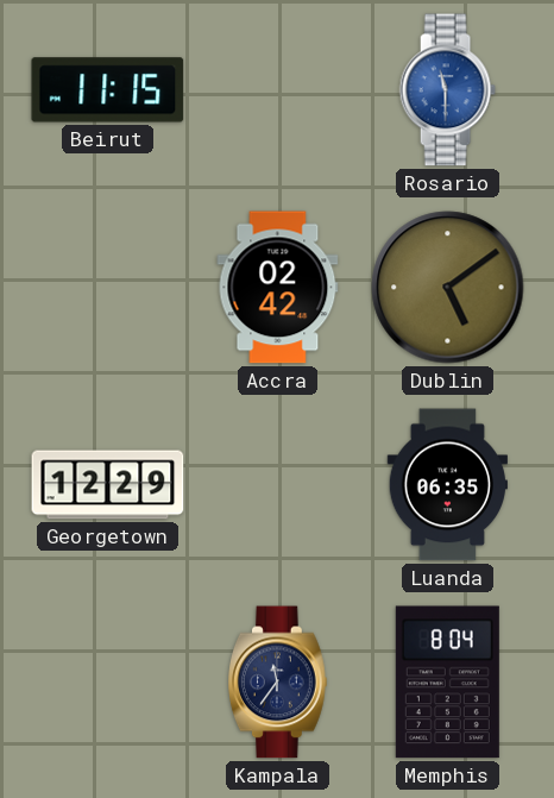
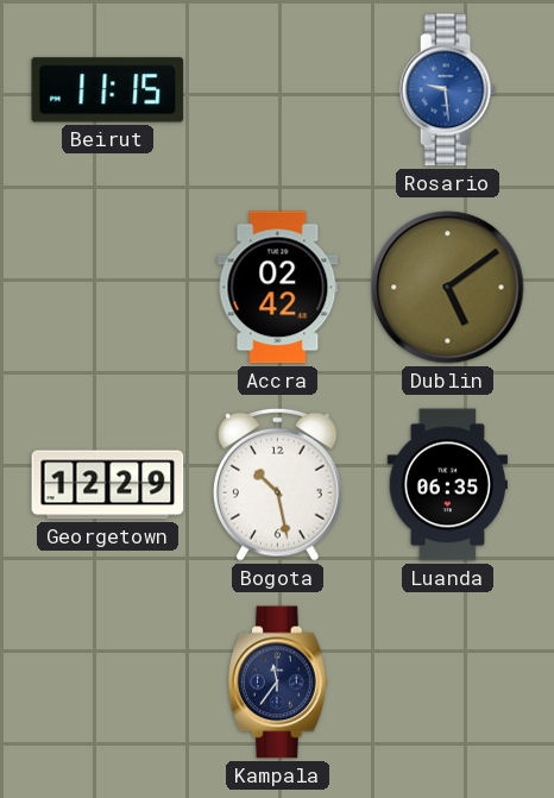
Rosario: 11:30 -> 9:29
Bogota: none -> 10:28
Memphis: 8:04 -> none
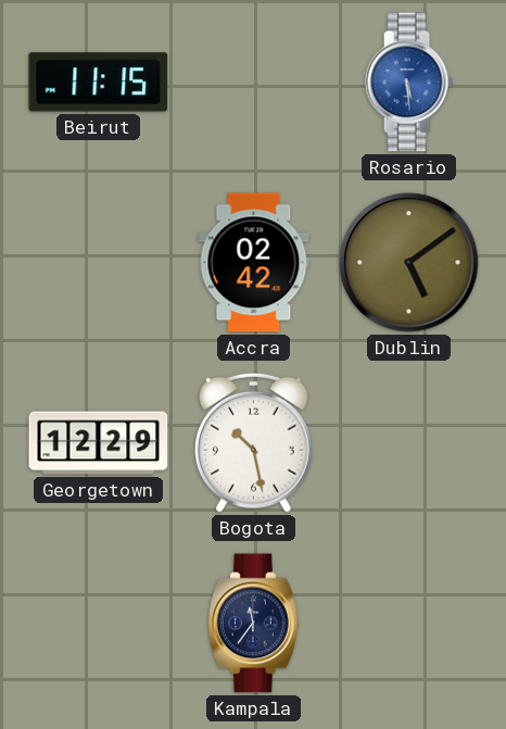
Rosario: 9:29 -> 5:29
Luanda: 06:35 -> none
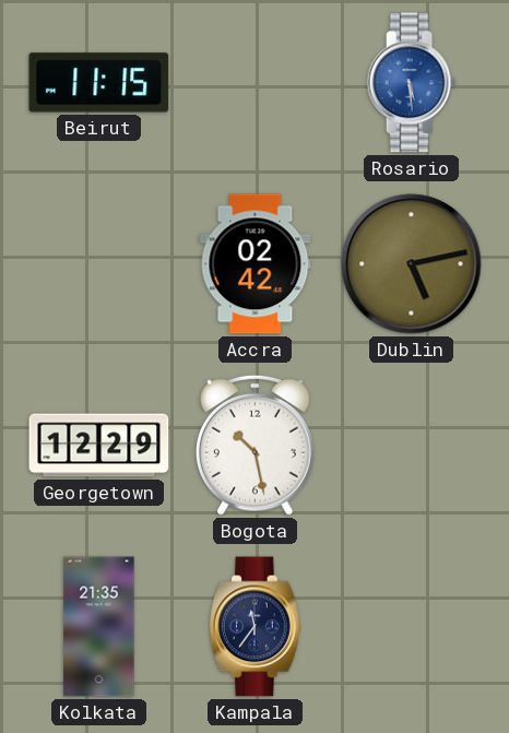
Dublin: 5:09 -> 5:13
Kolkata: none -> 21:35
